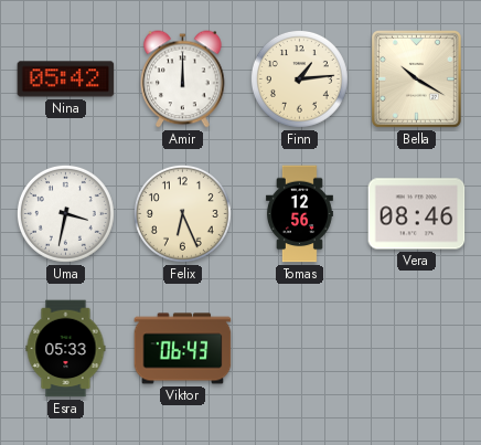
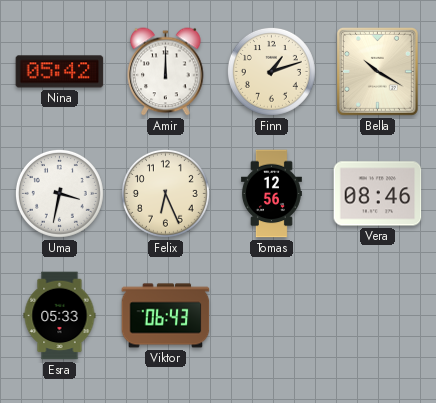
Finn: 1:14 -> 1:12
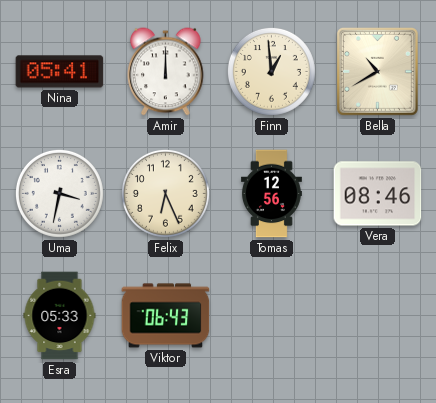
Nina: 05:42 -> 05:41
Finn: 1:12 -> 12:59
Bella: 10:20 -> 10:40
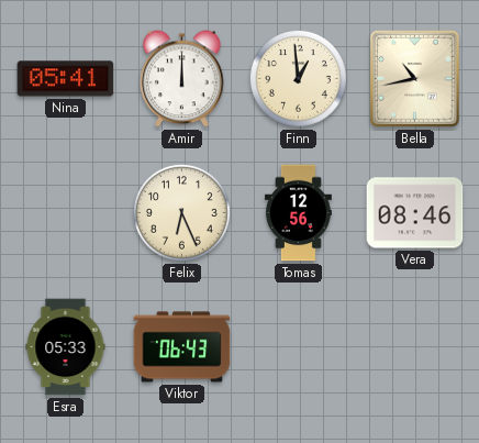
Bella: 10:40 -> 10:43
Uma: 3:32 -> none
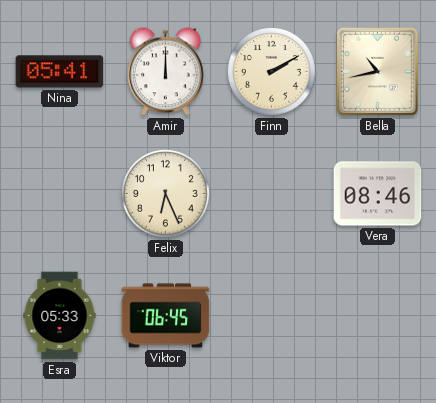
Finn: 12:59 -> 2:10
Tomas: 12:56 -> none
Viktor: 06:43 -> 06:45
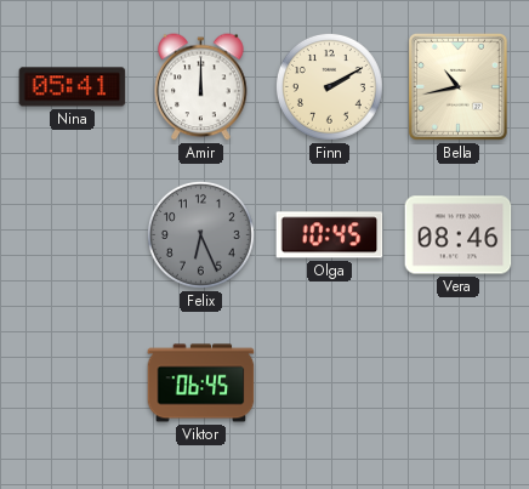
Felix dial: cream -> grey
Olga: none -> 10:45
Esra: 05:33 -> none
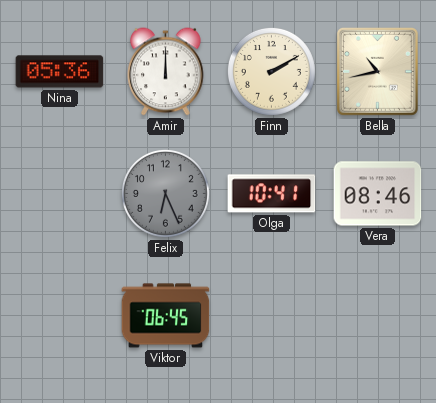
Nina: 05:41 -> 05:36
Olga: 10:45 -> 10:41
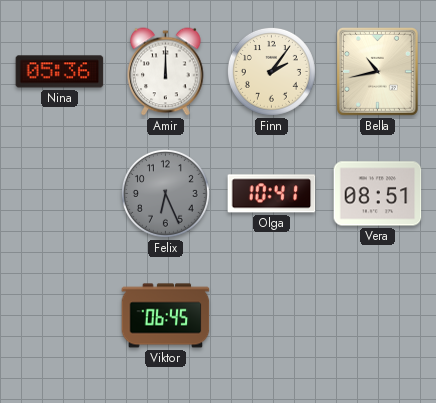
Finn: 2:10 -> 2:06
Vera: 08:46 -> 08:51
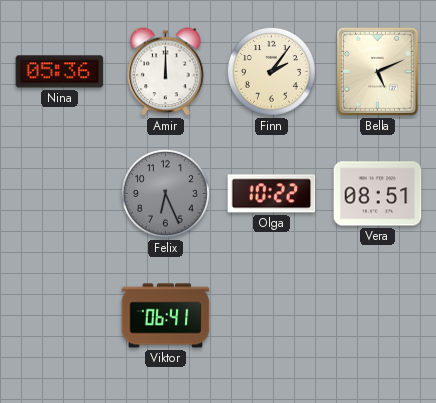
Bella: 10:43 -> 5:11
Olga: 10:41 -> 10:22
Viktor: 06:45 -> 06:41
